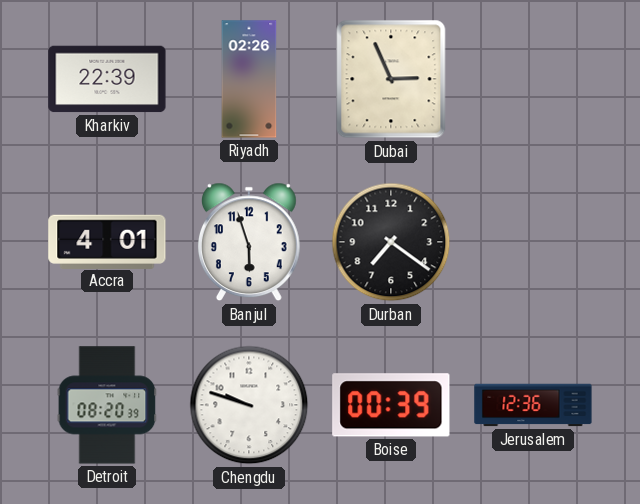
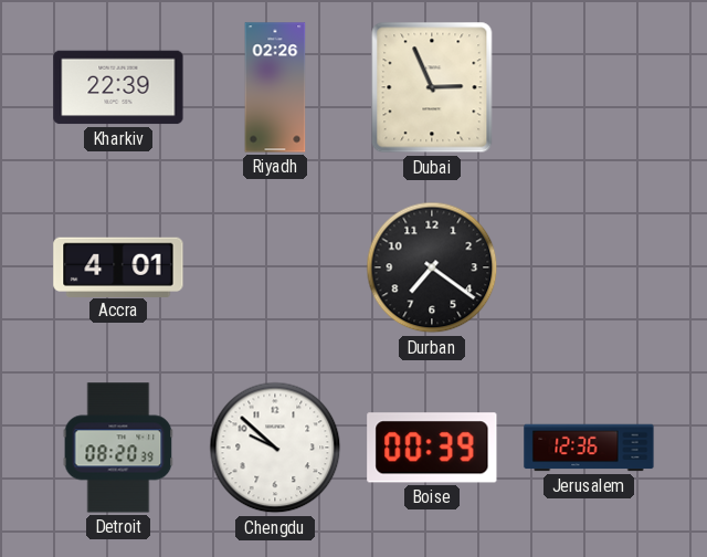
Banjul: 5:57 -> none
Chengdu: 9:48 -> 9:52
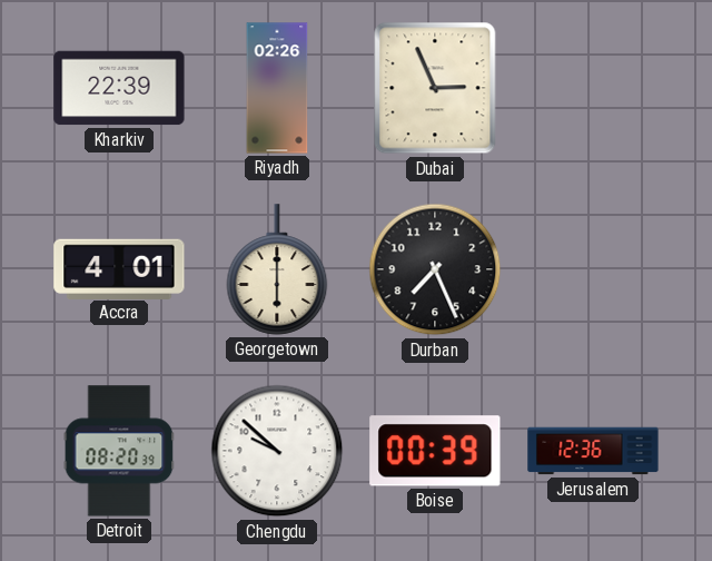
Georgetown: none -> 6:00
Durban: 7:21 -> 7:26
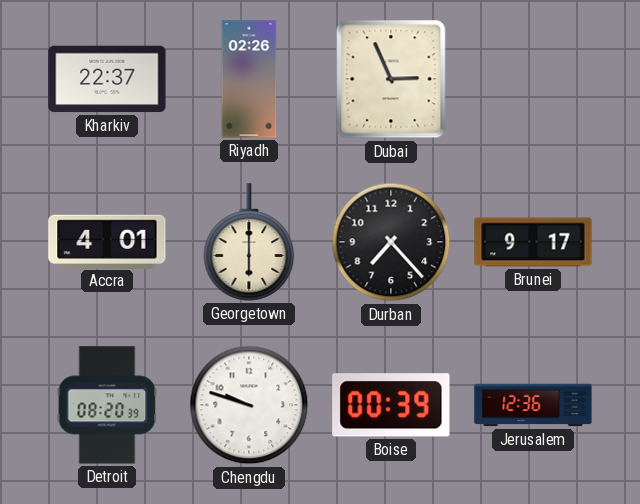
Kharkiv: 22:39 -> 22:37
Durban: 7:26 -> 7:23
Brunei: none -> 9:17
Chengdu: 9:52 -> 9:48
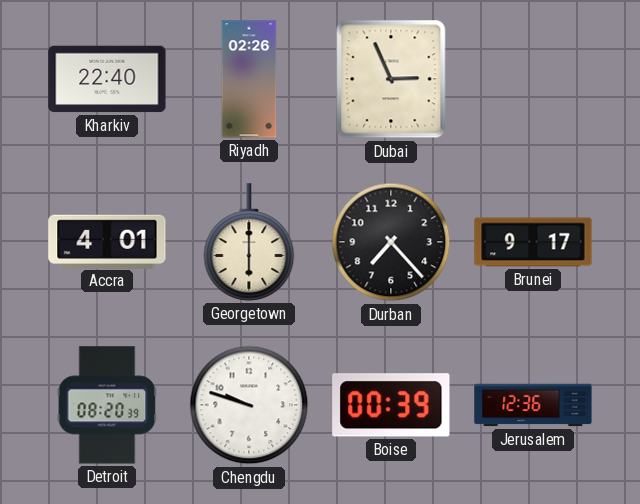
Kharkiv: 22:37 -> 22:40
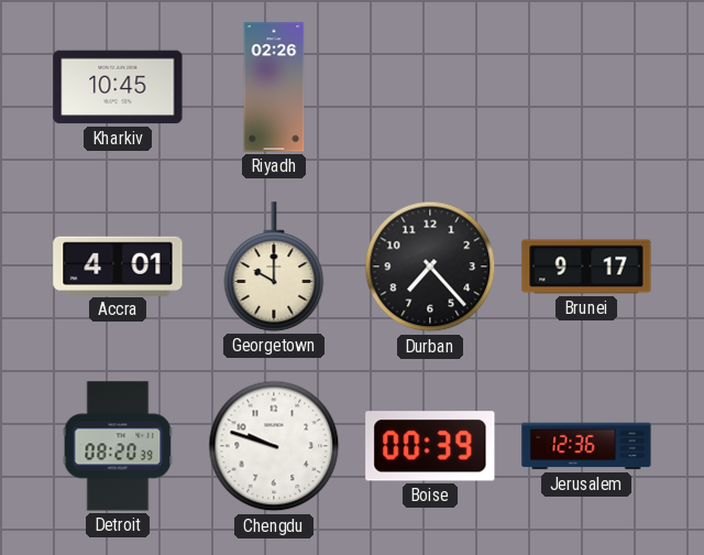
Kharkiv: 22:40 -> 10:45
Dubai: 2:56 -> none
Georgetown: 6:00 -> 10:00
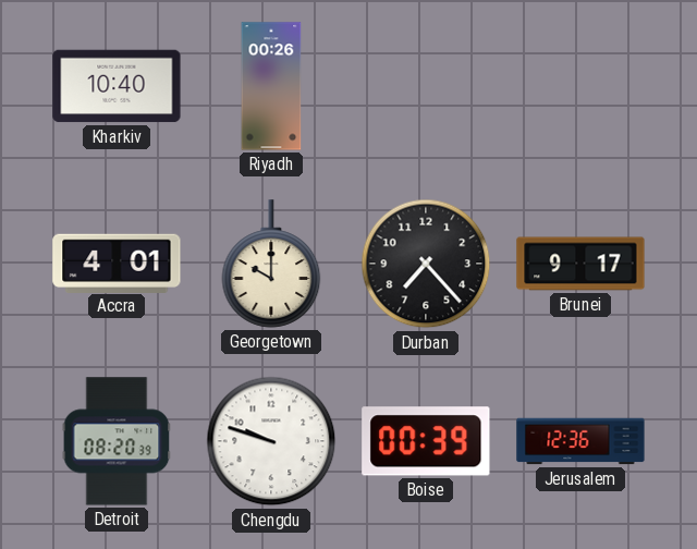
Kharkiv: 10:45 -> 10:40
Riyadh: 02:26 -> 00:26
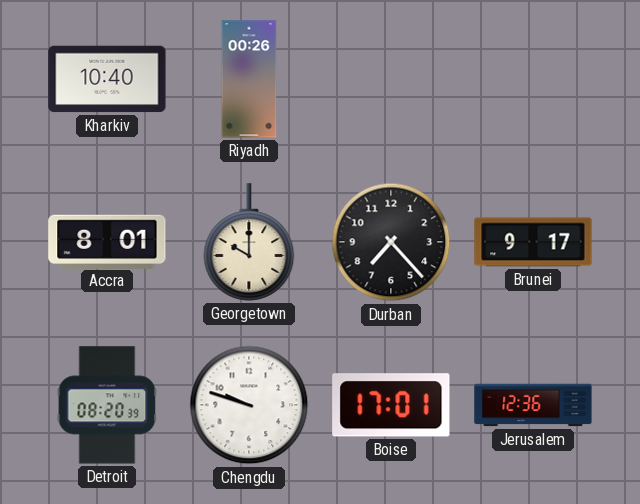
Accra: 4:01 -> 8:01
Boise: 00:39 -> 17:01
